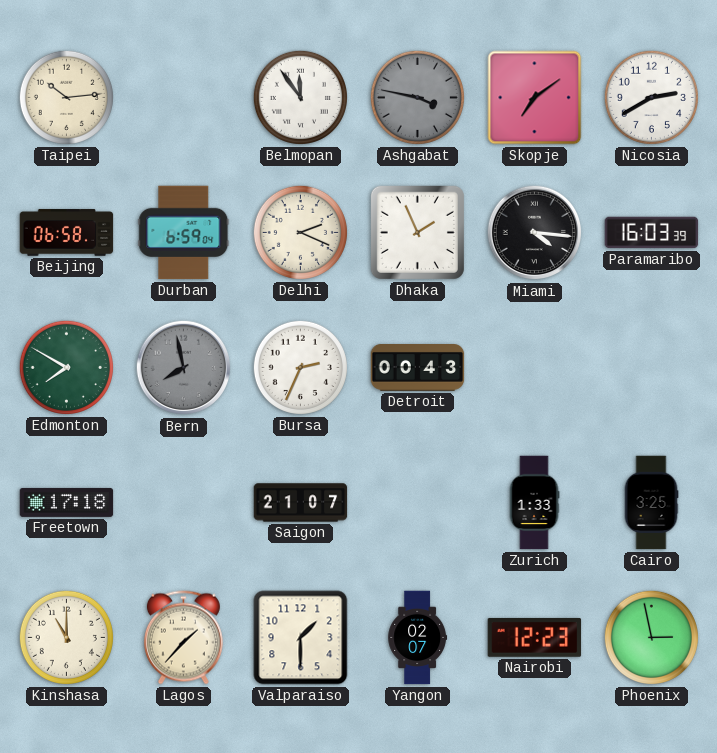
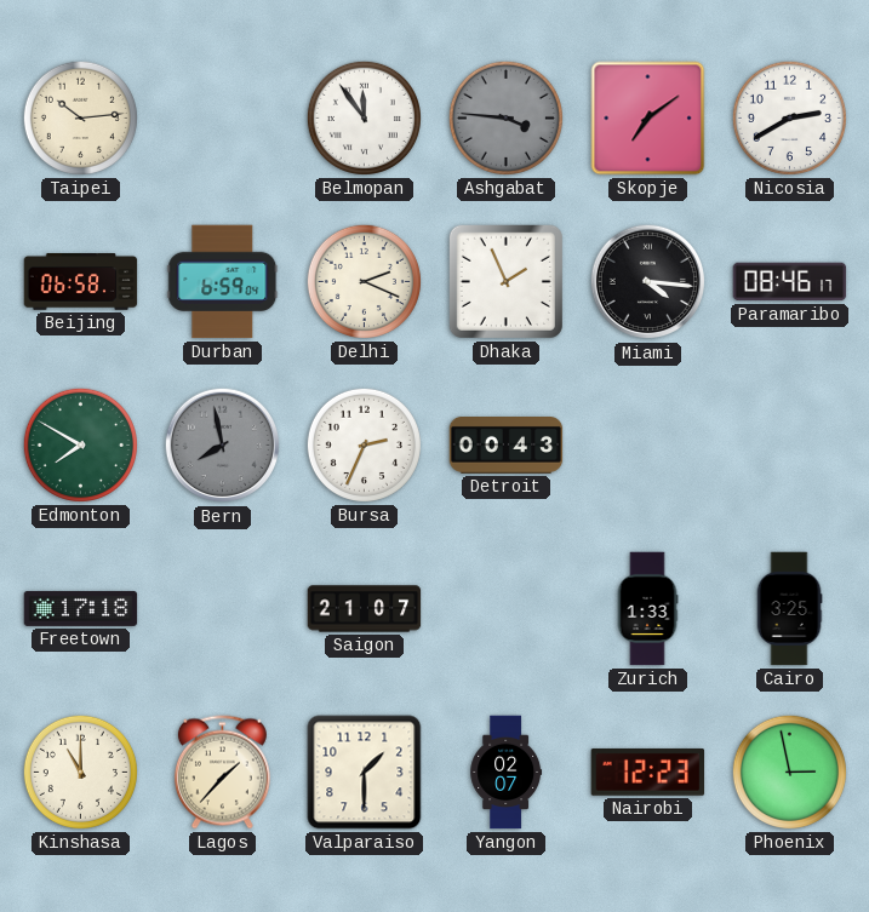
Ashgabat: 3:47 -> 3:46
Paramaribo: 16:03 -> 08:46
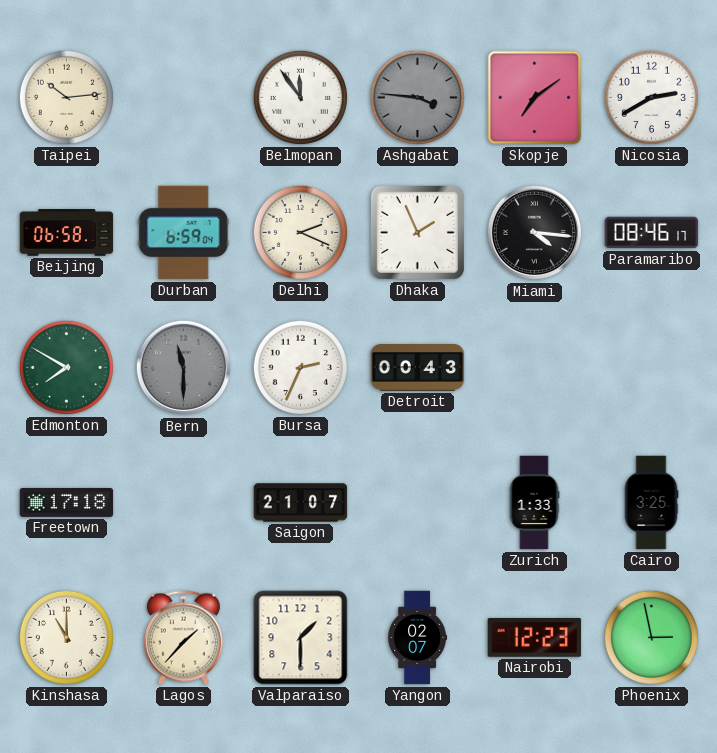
Bern: 7:58 -> 11:30
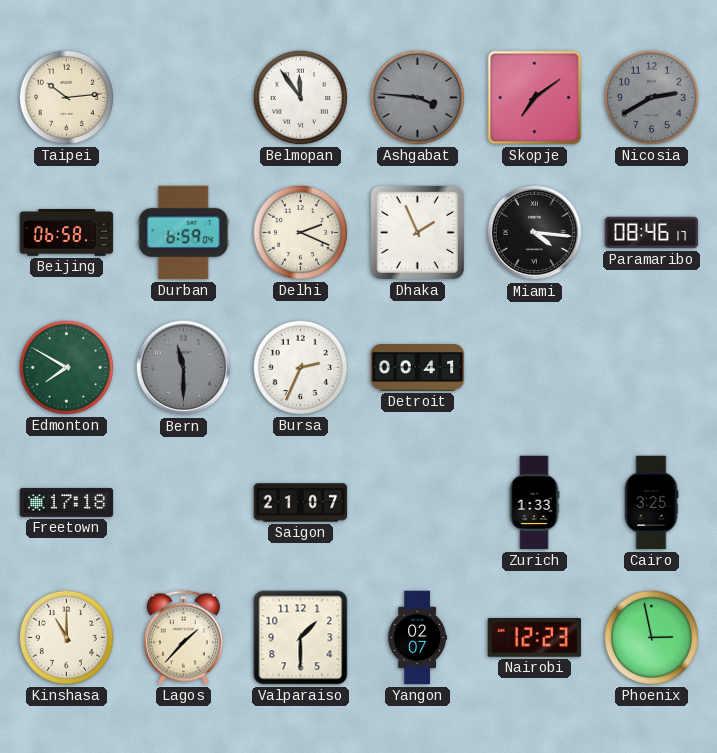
Nicosia dial: white -> grey
Detroit: 00:43 -> 00:41
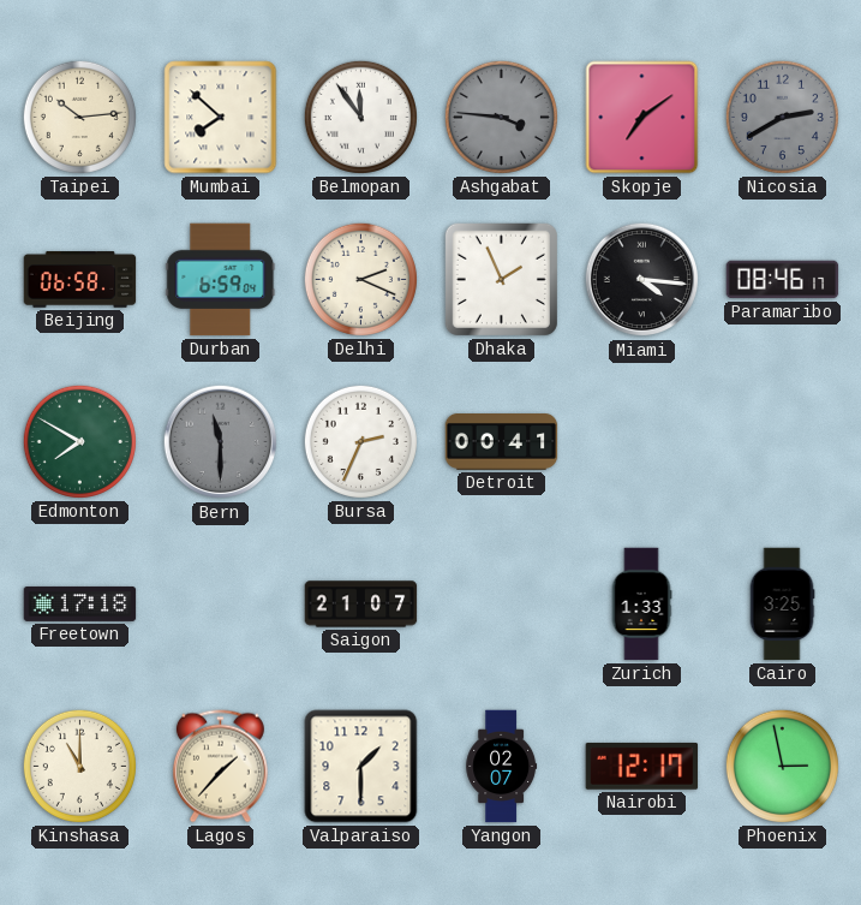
Mumbai: none -> 7:52
Nairobi: 12:23 -> 12:17
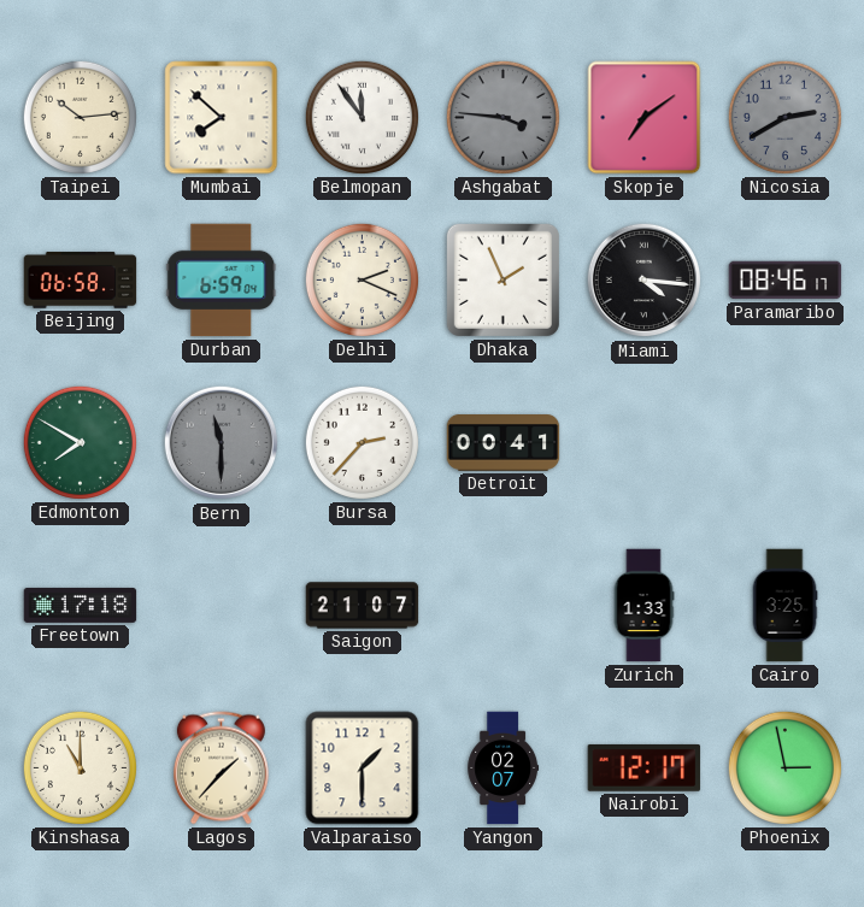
Bursa: 2:34 -> 2:37
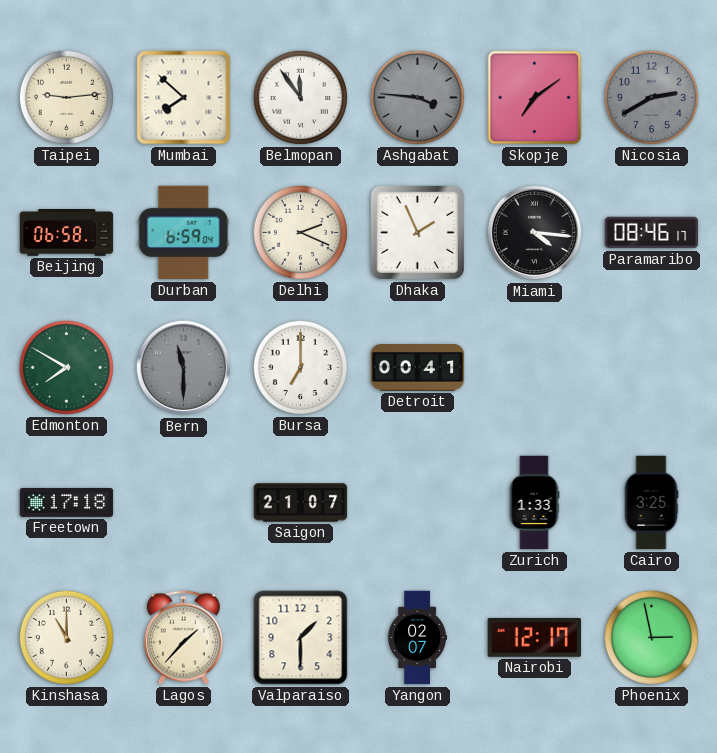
Taipei: 10:14 -> 9:14
Bursa: 2:37 -> 7:00
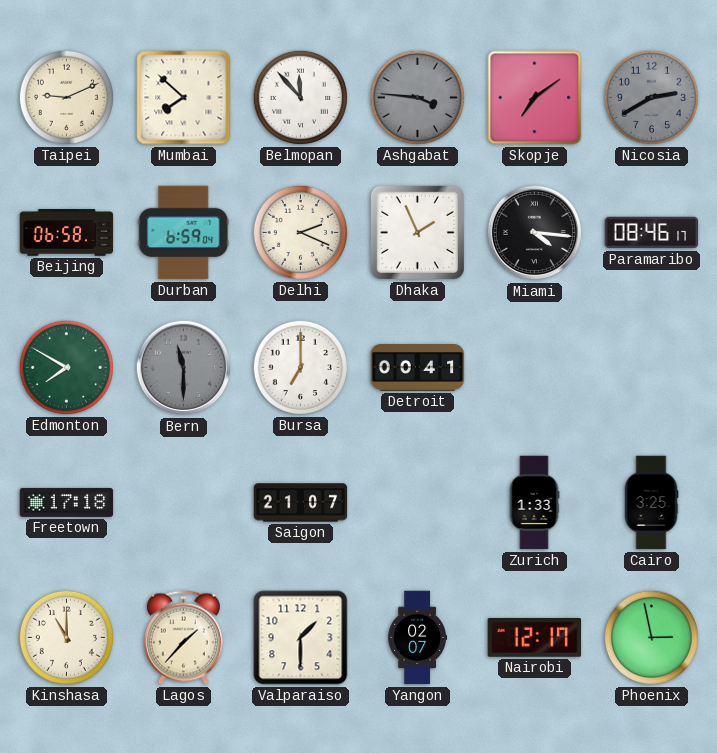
Taipei: 9:14 -> 9:11
Belmopan: 11:54 -> 11:53
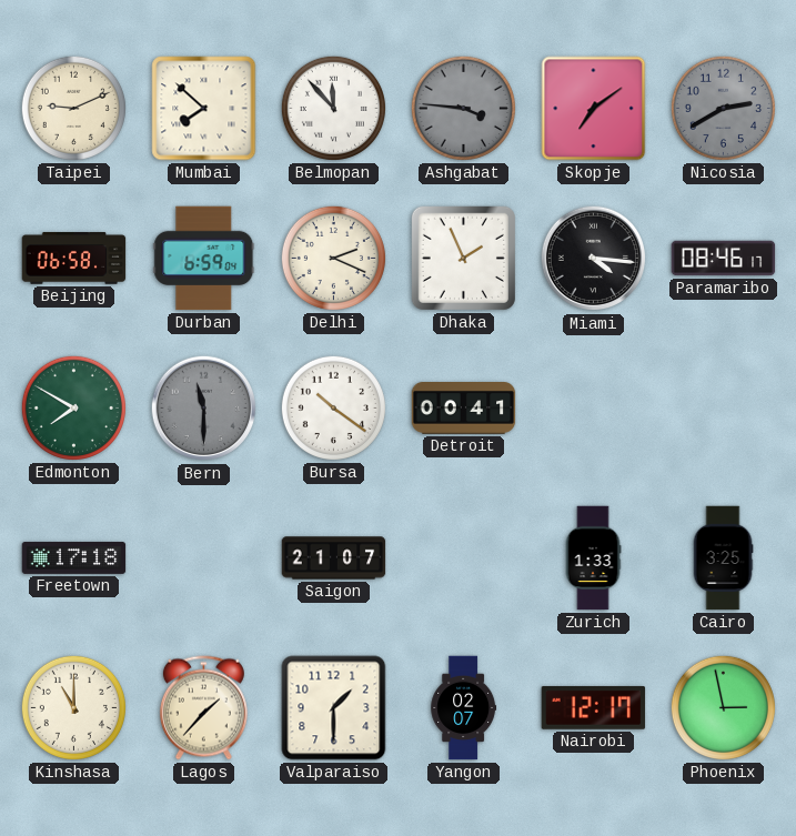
Bursa: 7:00 -> 10:21
